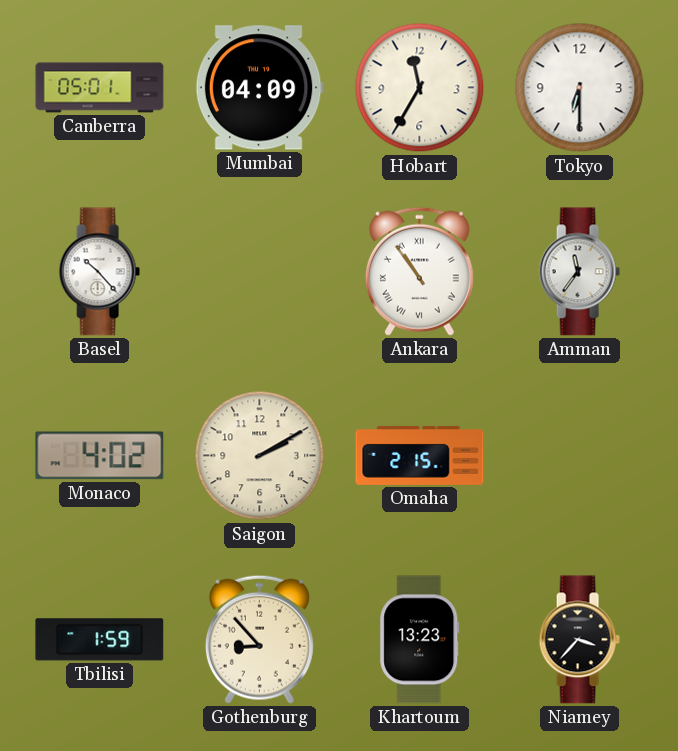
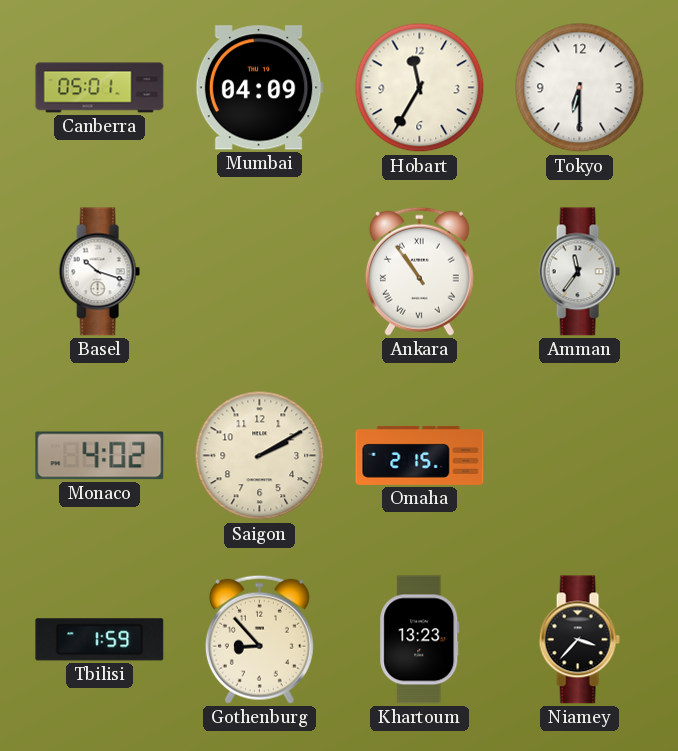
Basel: 10:23 -> 10:18
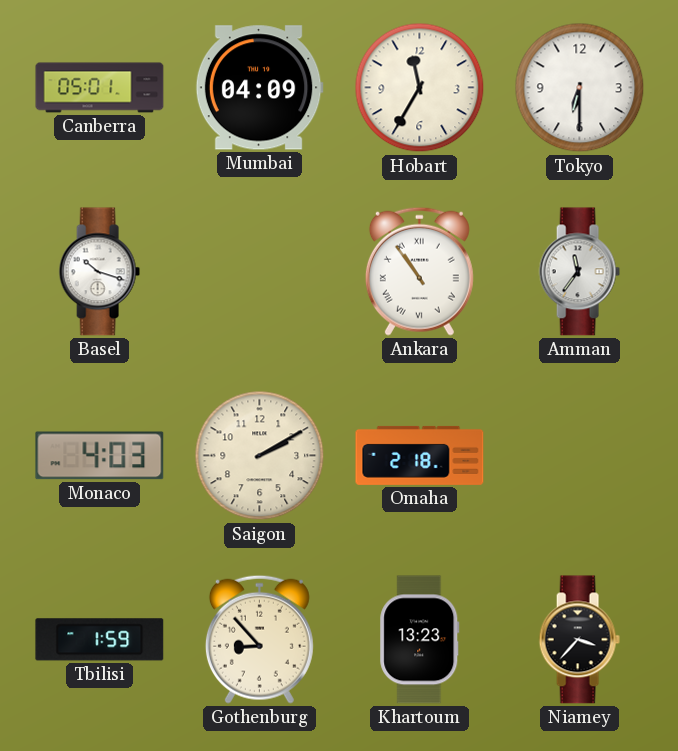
Monaco: 4:02 -> 4:03
Omaha: 2:15 -> 2:18
